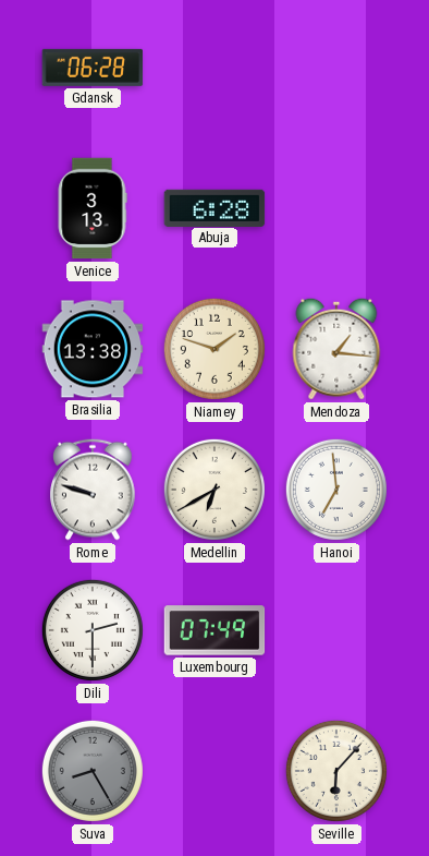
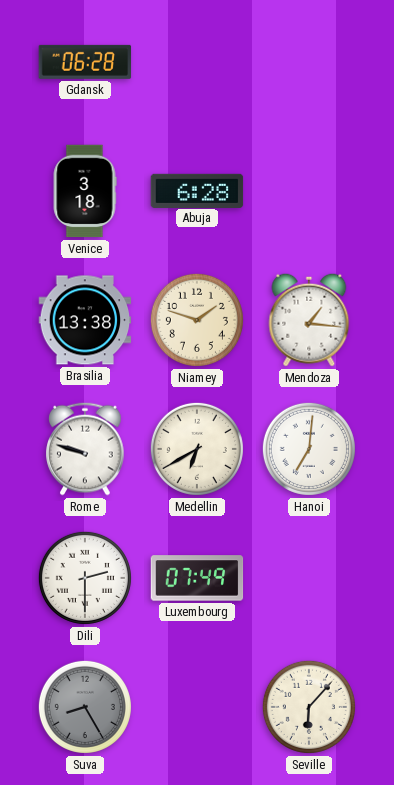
Venice: 3:13 -> 3:18
Hanoi: 6:59 -> 7:01
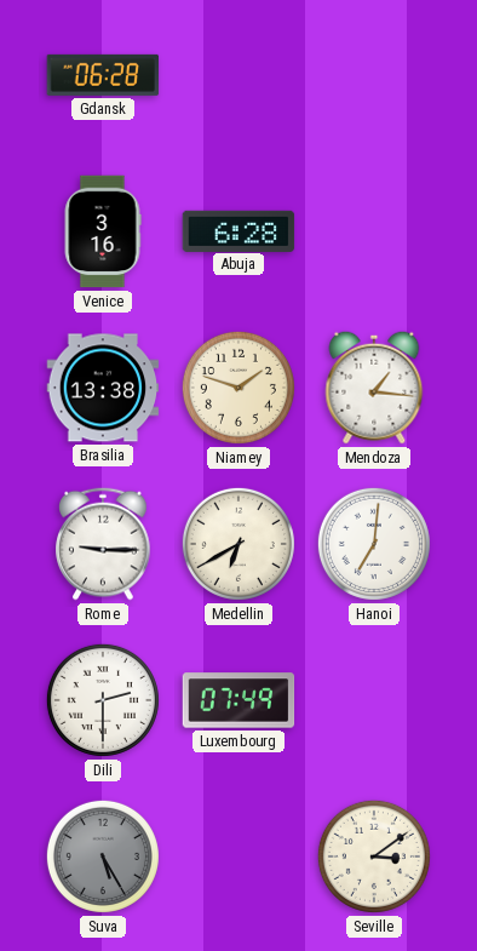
Venice: 3:18 -> 3:16
Rome: 9:48 -> 9:15
Suva: 8:25 -> 5:25
Seville: 6:07 -> 3:09
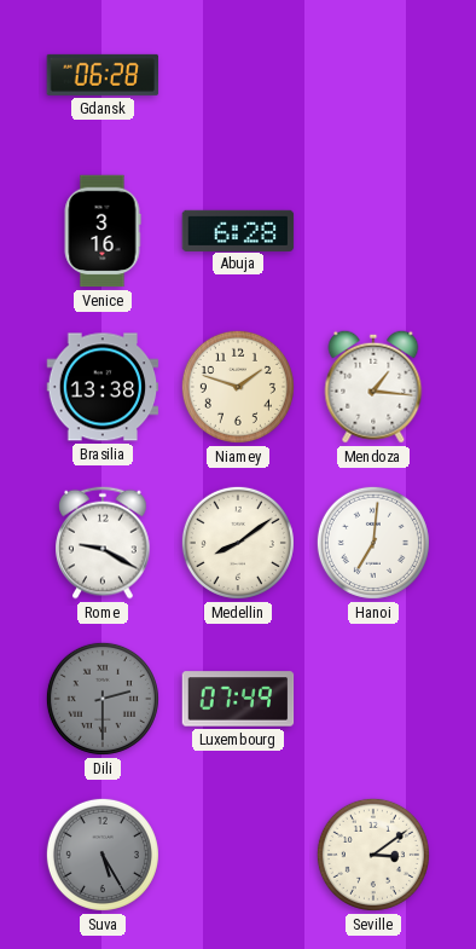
Rome: 9:15 -> 9:20
Medellin: 6:40 -> 8:09
Dili dial: white -> grey
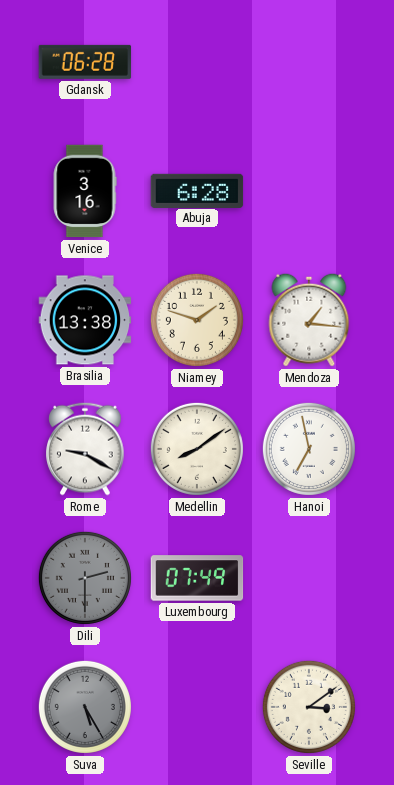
Hanoi: 7:01 -> 6:58
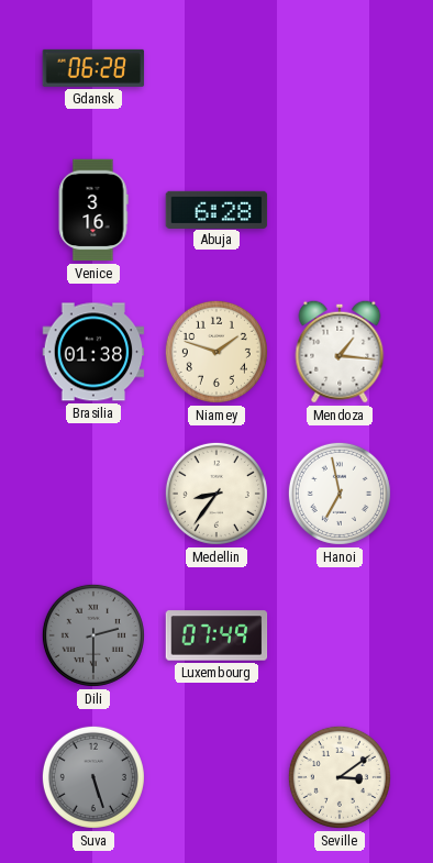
Brasilia: 13:38 -> 01:38
Rome: 9:20 -> none
Medellin: 8:09 -> 8:36
Suva: 5:25 -> 5:27
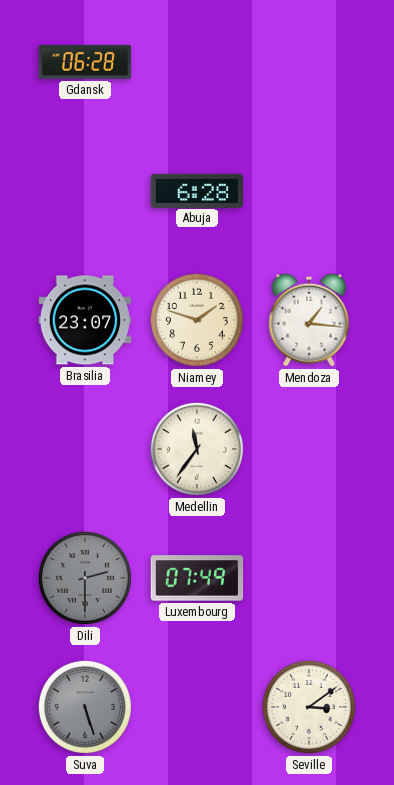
Venice: 3:16 -> none
Brasilia: 01:38 -> 23:07
Medellin: 8:36 -> 11:36
Hanoi: 6:58 -> none
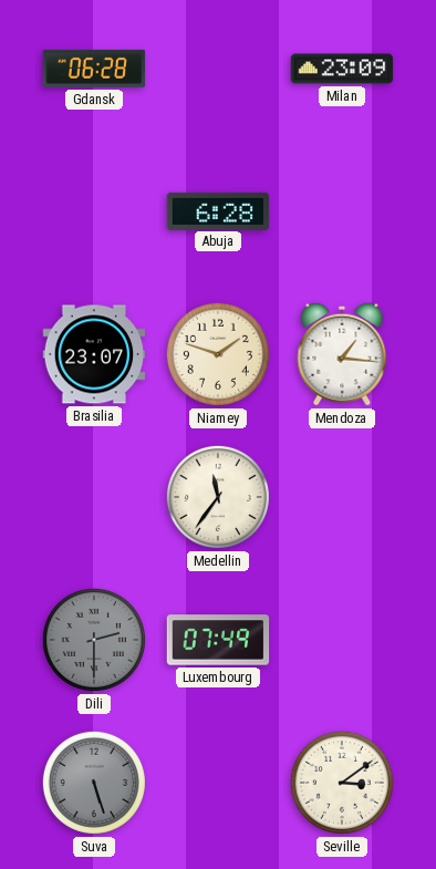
Milan: none -> 23:09
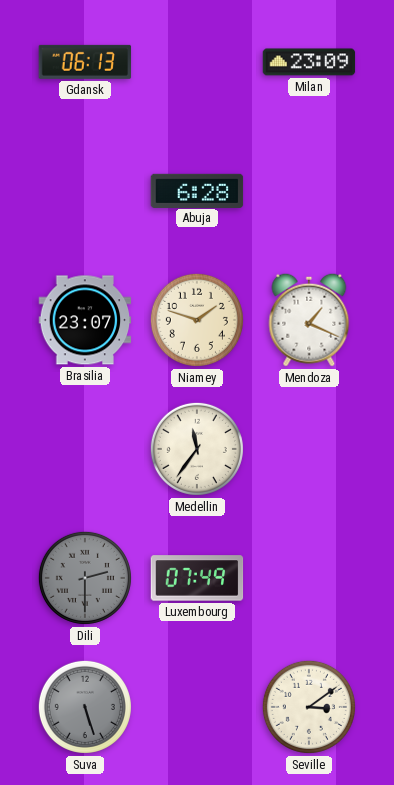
Gdansk: 06:28 -> 06:13
Mendoza: 1:16 -> 1:19
